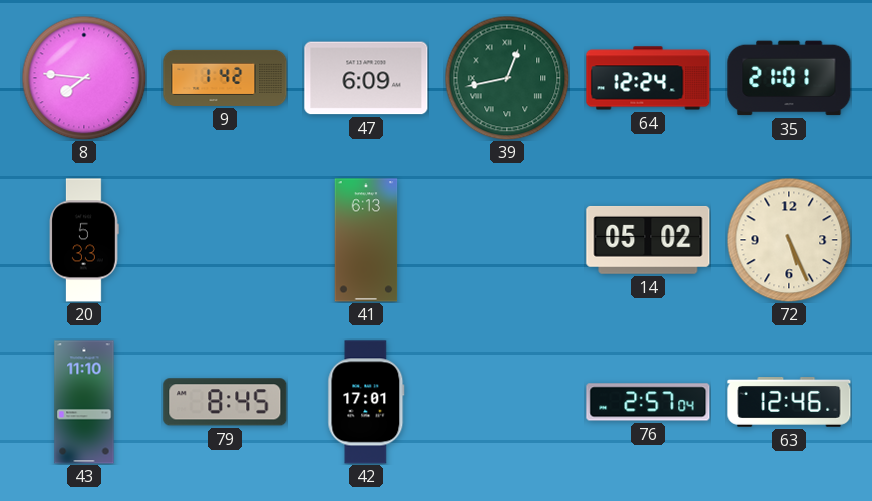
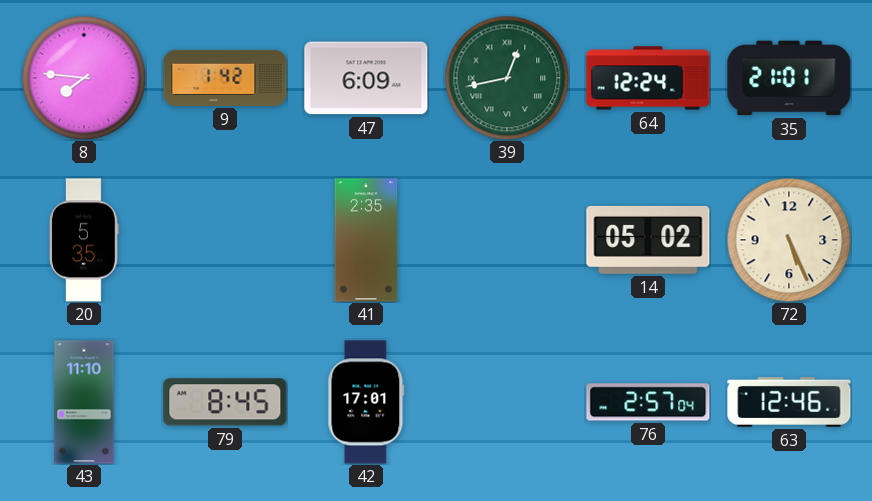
20: 5:33 -> 5:35
41: 6:13 -> 2:35
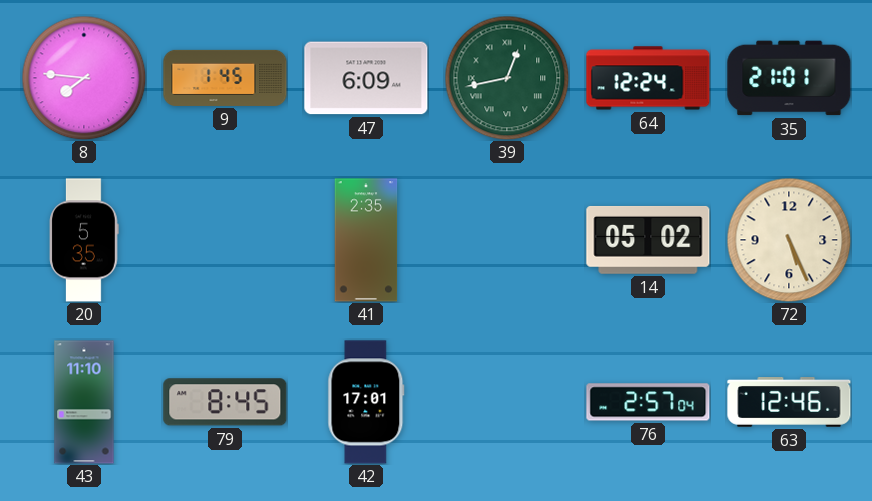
9: 1:42 -> 1:45
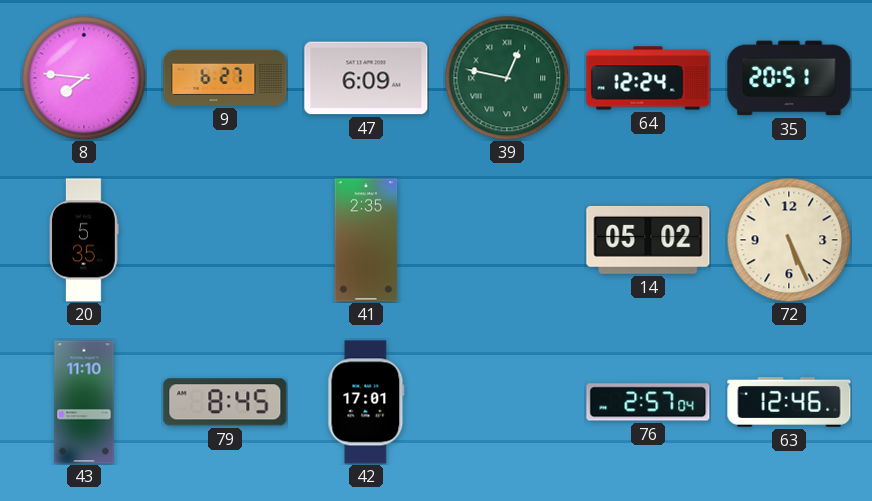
9: 1:45 -> 6:27
39: 12:43 -> 12:47
35: 21:01 -> 20:51
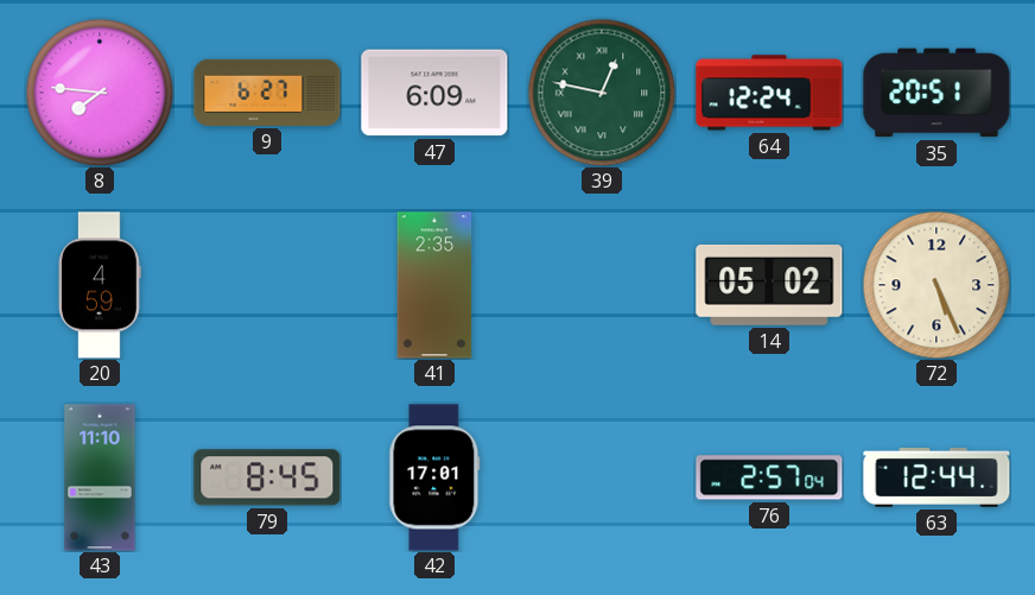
20: 5:35 -> 4:59
63: 12:46 -> 12:44
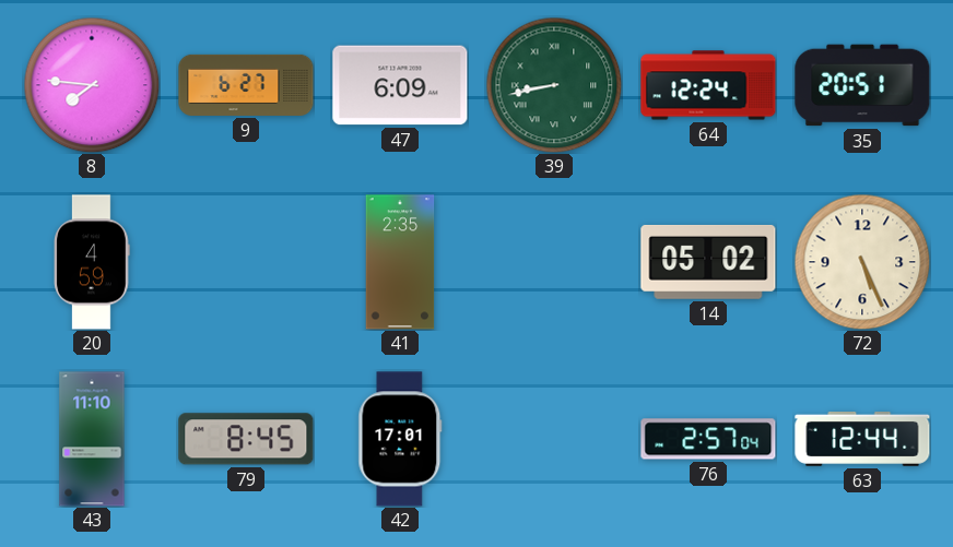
39: 12:47 -> 8:43
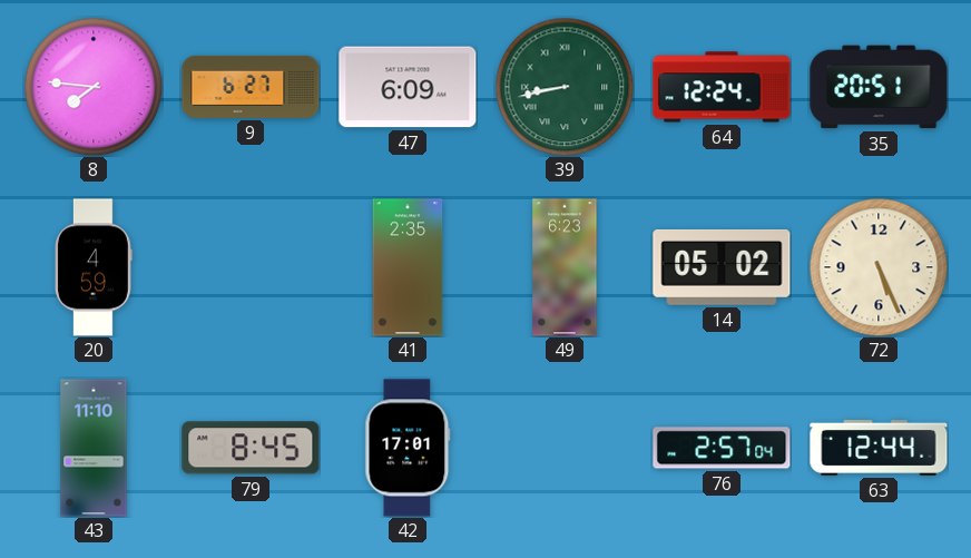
49: none -> 6:23
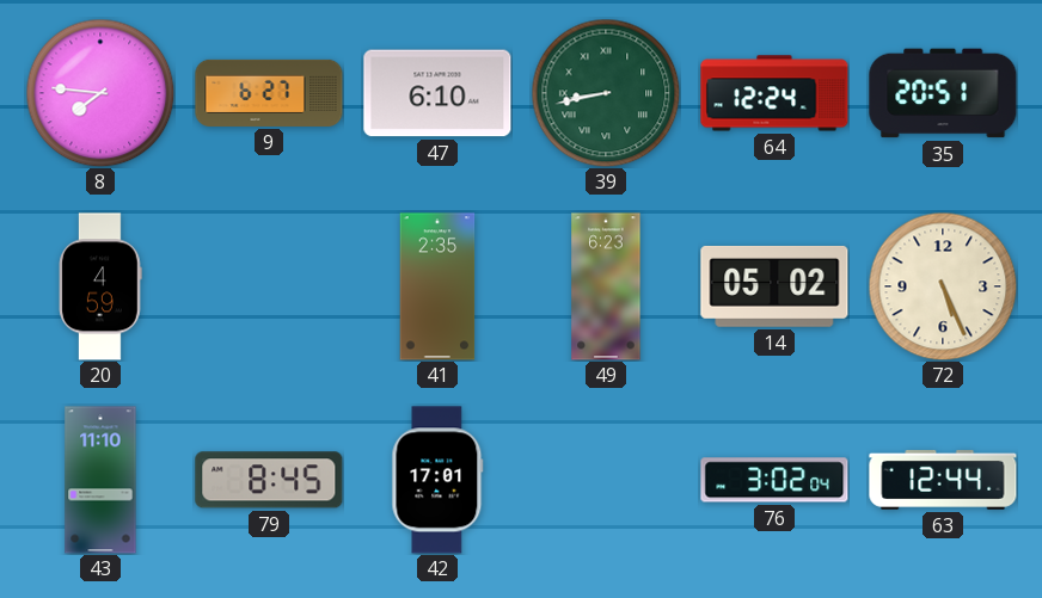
47: 6:09 -> 6:10
76: 2:57 -> 3:02
